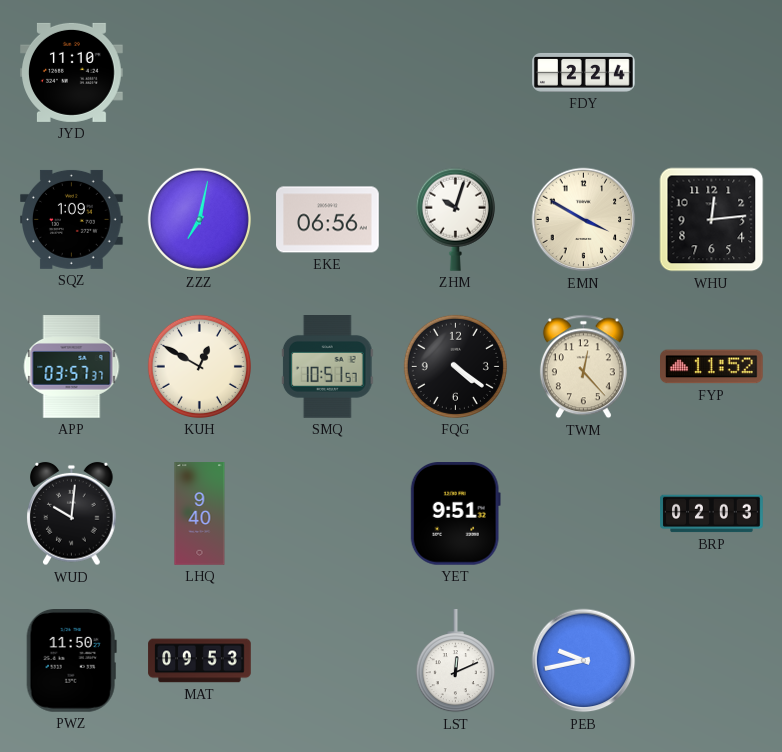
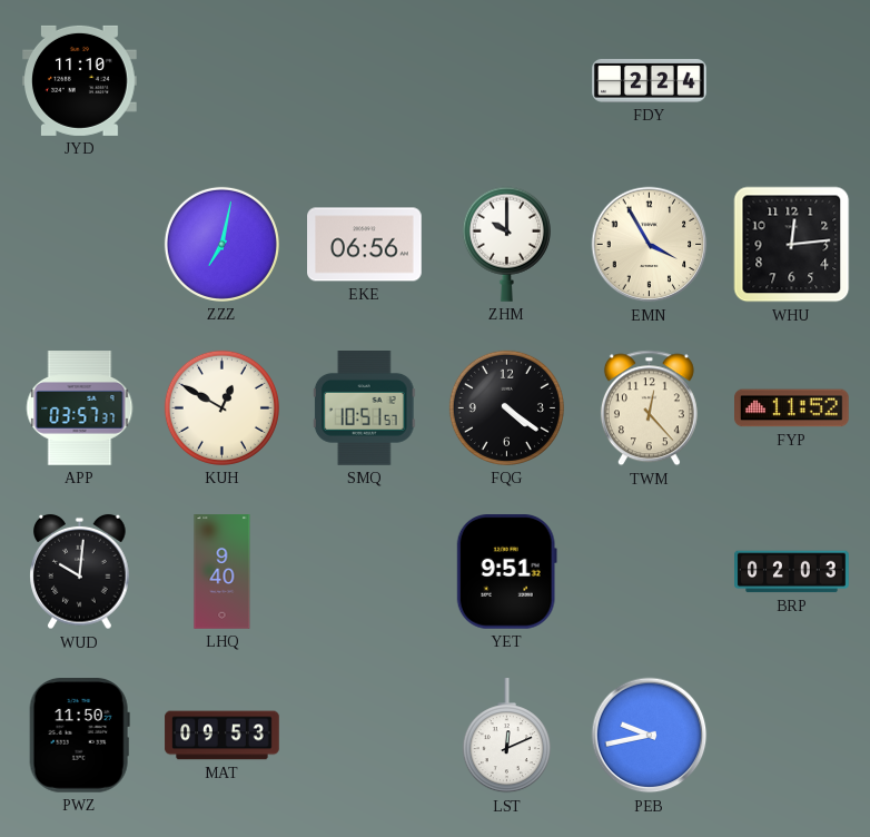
SQZ: 1:09 -> none
ZHM: 10:03 -> 10:00
EMN: 3:50 -> 3:55
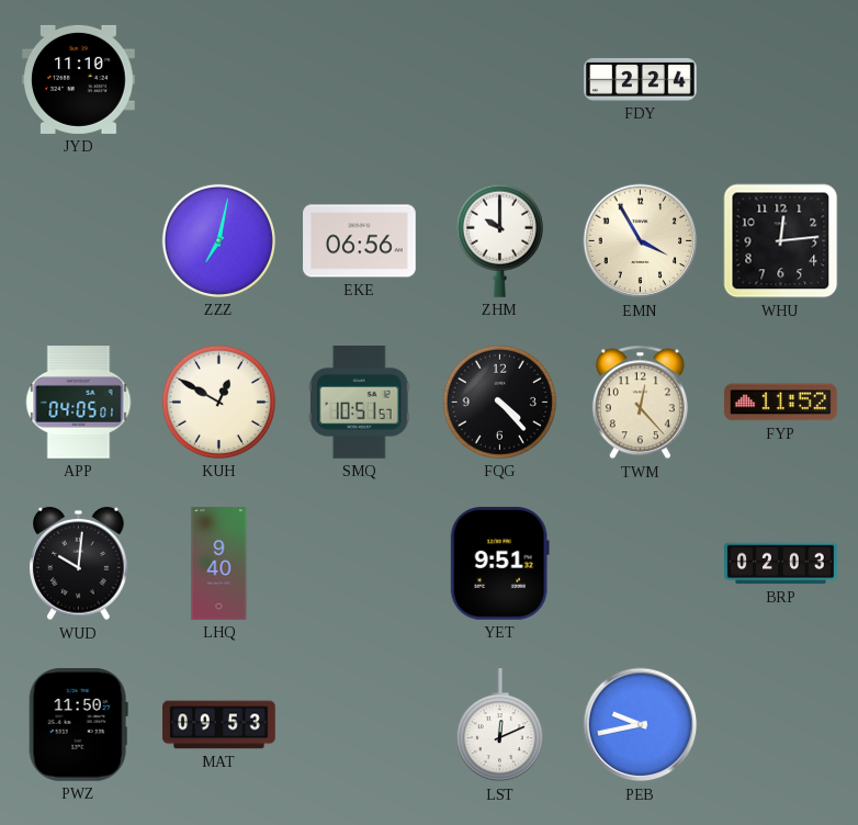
APP: 03:57 -> 04:05
FQG: 4:21 -> 4:23
